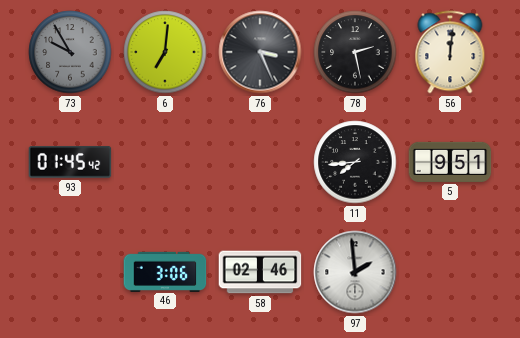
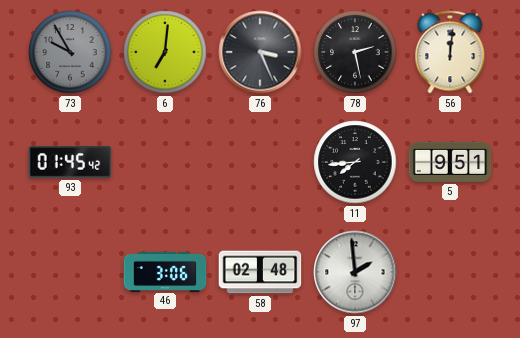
58: 02:46 -> 02:48
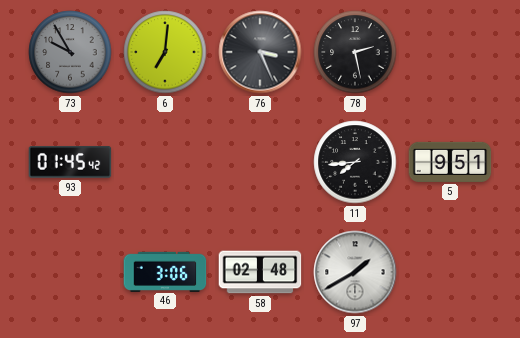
56: 12:01 -> none
97: 1:59 -> 1:40
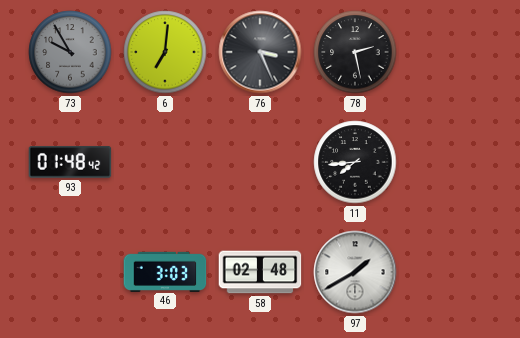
93: 01:45 -> 01:48
5: 9:51 -> none
46: 3:06 -> 3:03
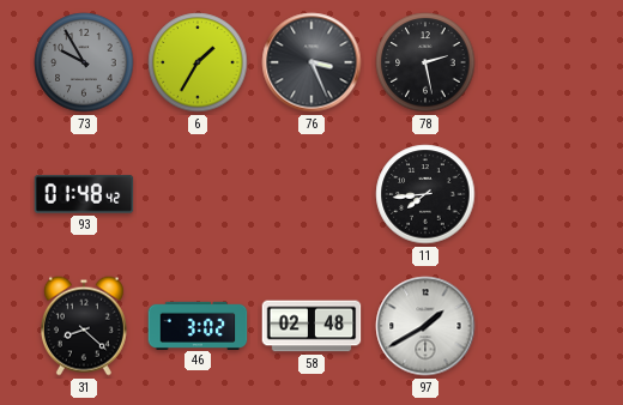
6: 7:01 -> 1:35
31: none -> 8:22
46: 3:03 -> 3:02
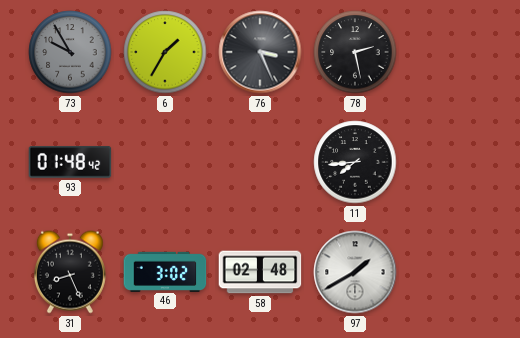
31: 8:22 -> 8:26
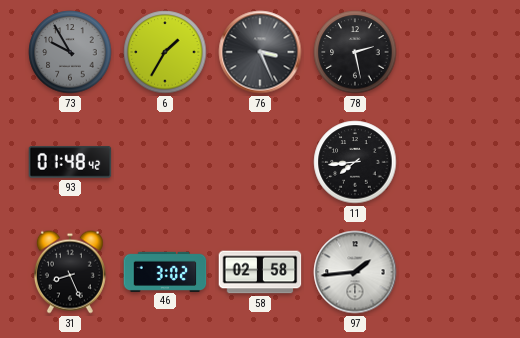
58: 02:48 -> 02:58
97: 1:40 -> 1:44
